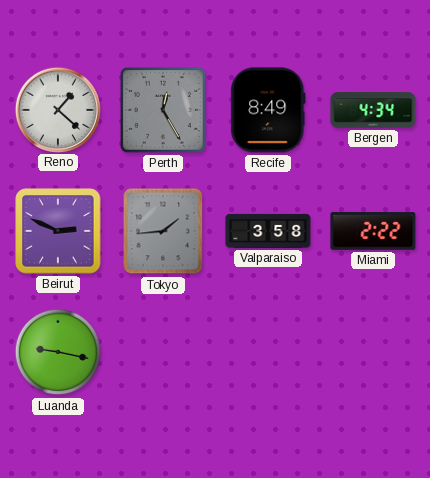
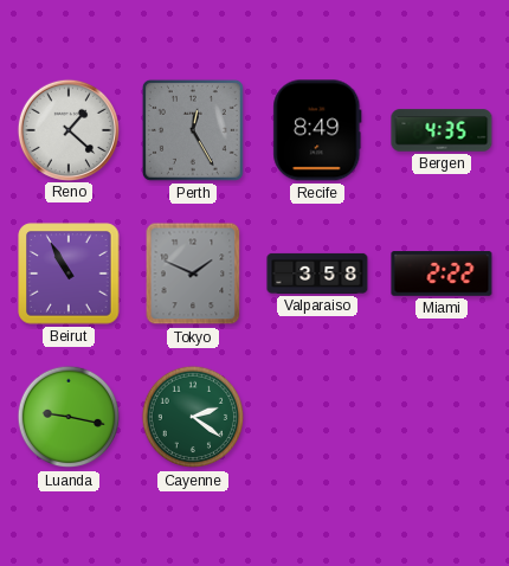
Bergen: 4:34 -> 4:35
Beirut: 2:49 -> 10:55
Tokyo: 1:44 -> 1:49
Cayenne: none -> 2:21
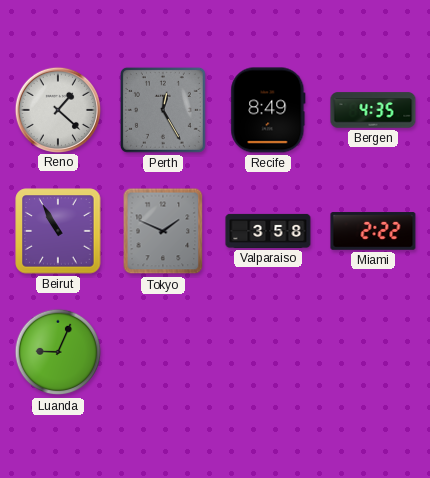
Luanda: 9:17 -> 9:04
Cayenne: 2:21 -> none
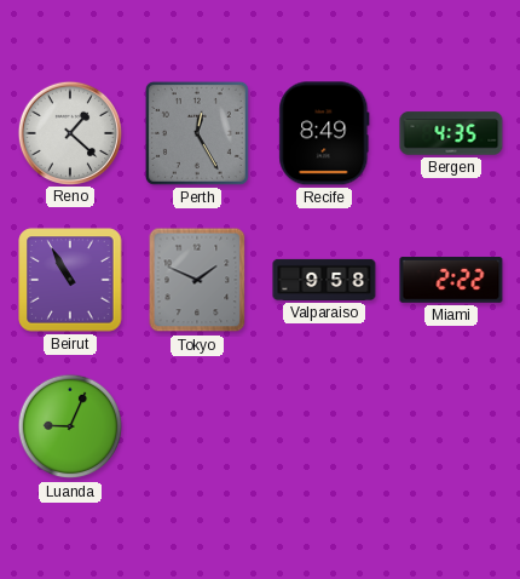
Valparaiso: 3:58 -> 9:58
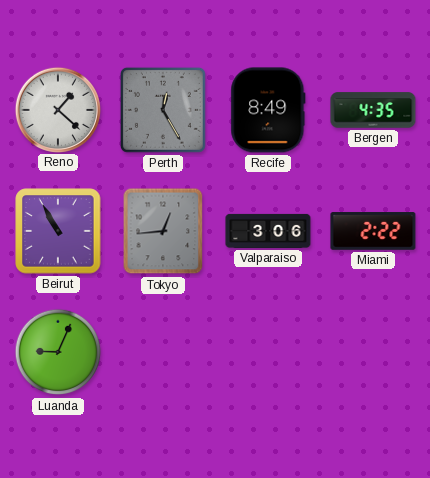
Tokyo: 1:49 -> 12:44
Valparaiso: 9:58 -> 3:06
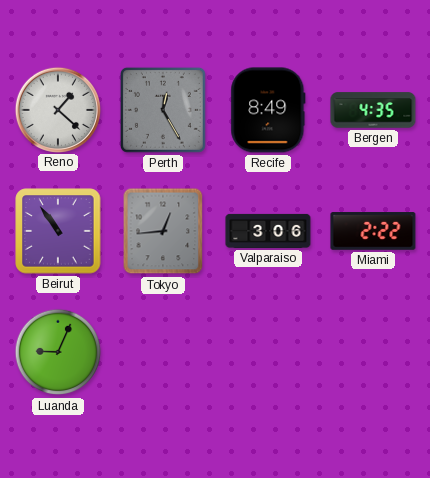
Beirut: 10:55 -> 10:54
